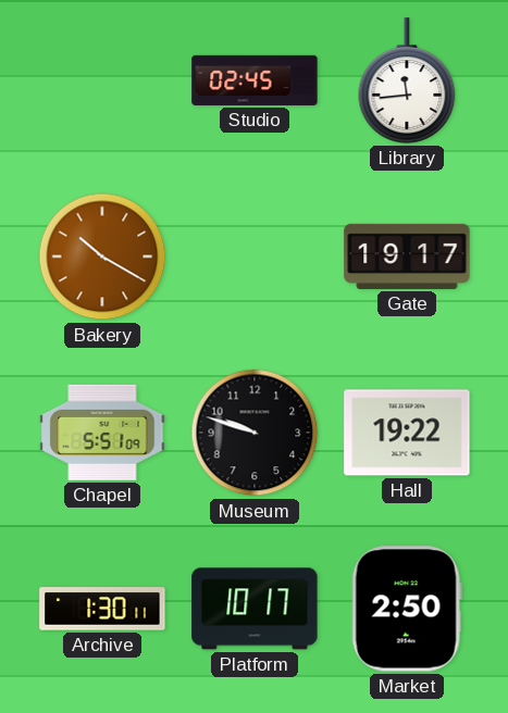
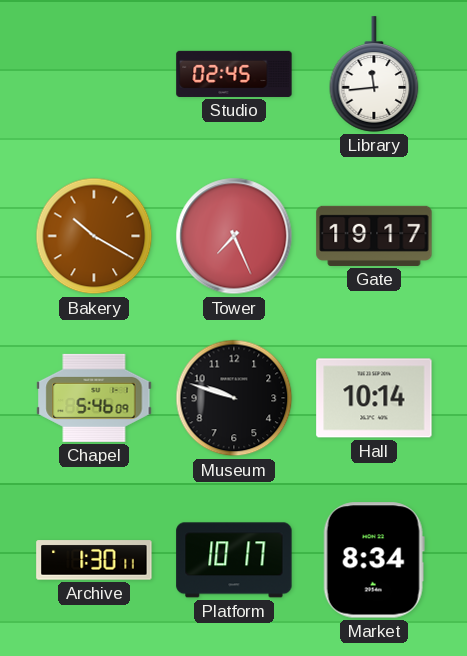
Tower: none -> 7:26
Chapel: 5:51 -> 5:46
Hall: 19:22 -> 10:14
Market: 2:50 -> 8:34
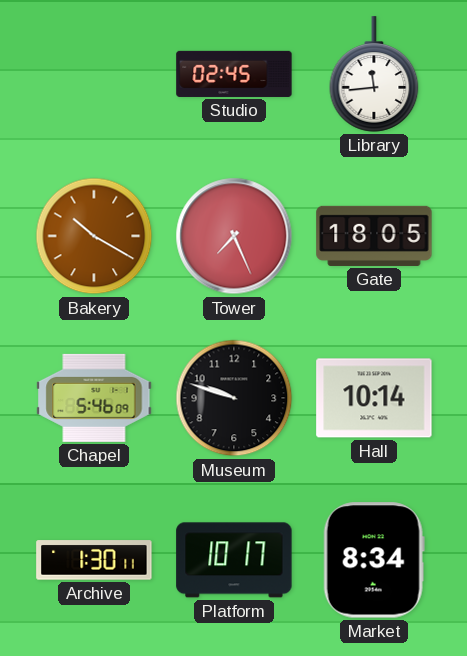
Gate: 19:17 -> 18:05
